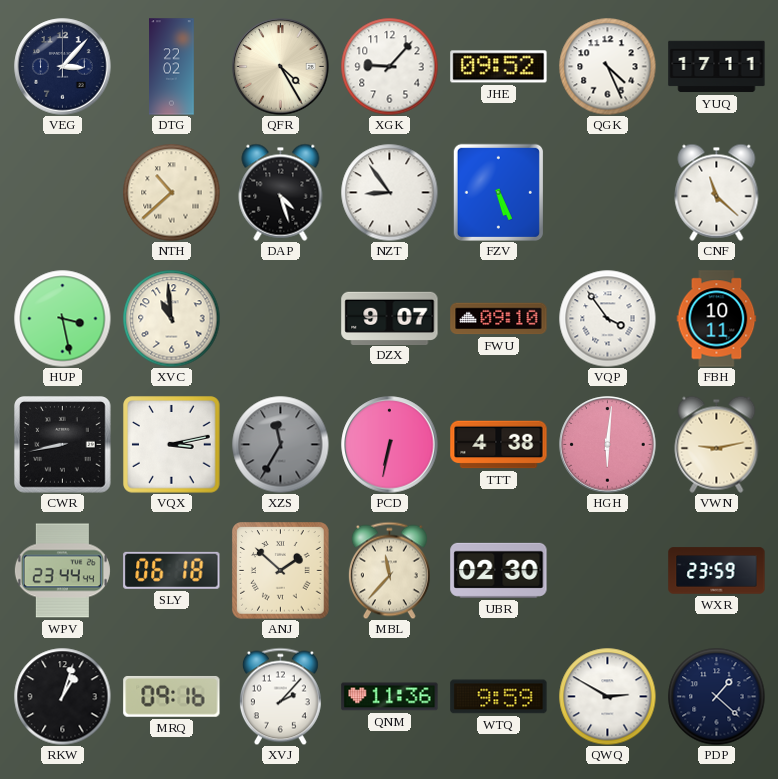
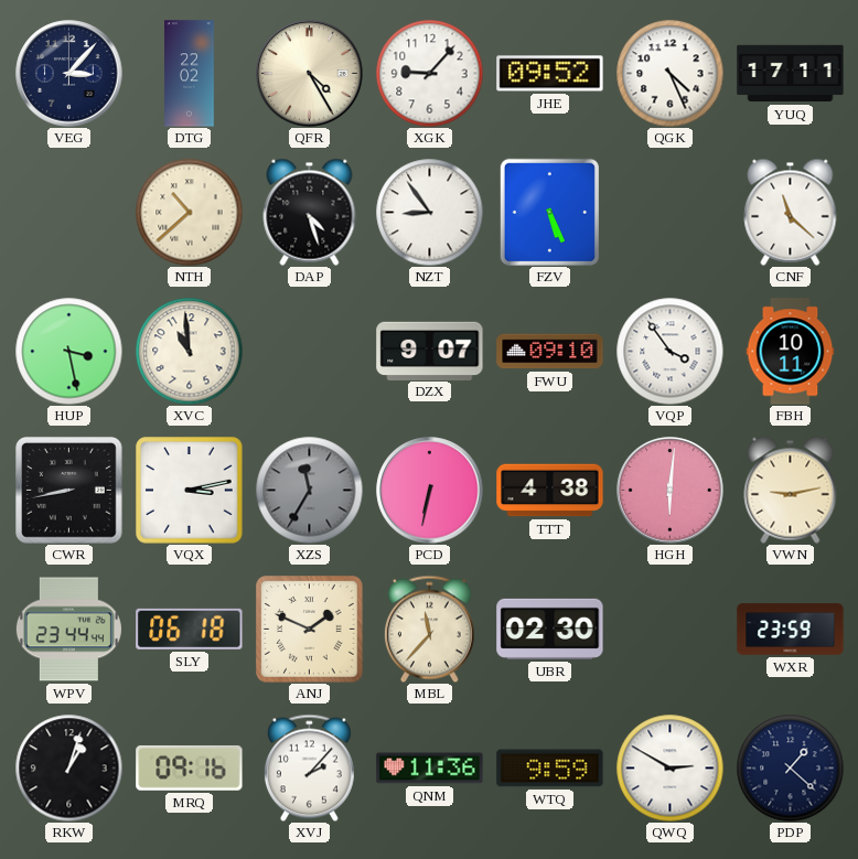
ANJ: 1:52 -> 1:49
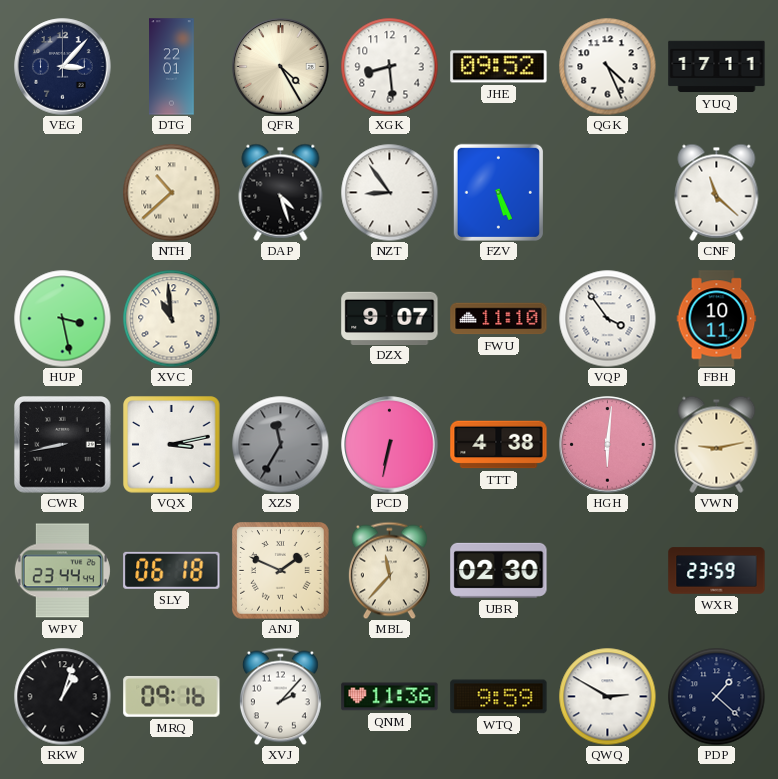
DTG: 22:02 -> 22:01
XGK: 9:07 -> 8:29
FWU: 09:10 -> 11:10
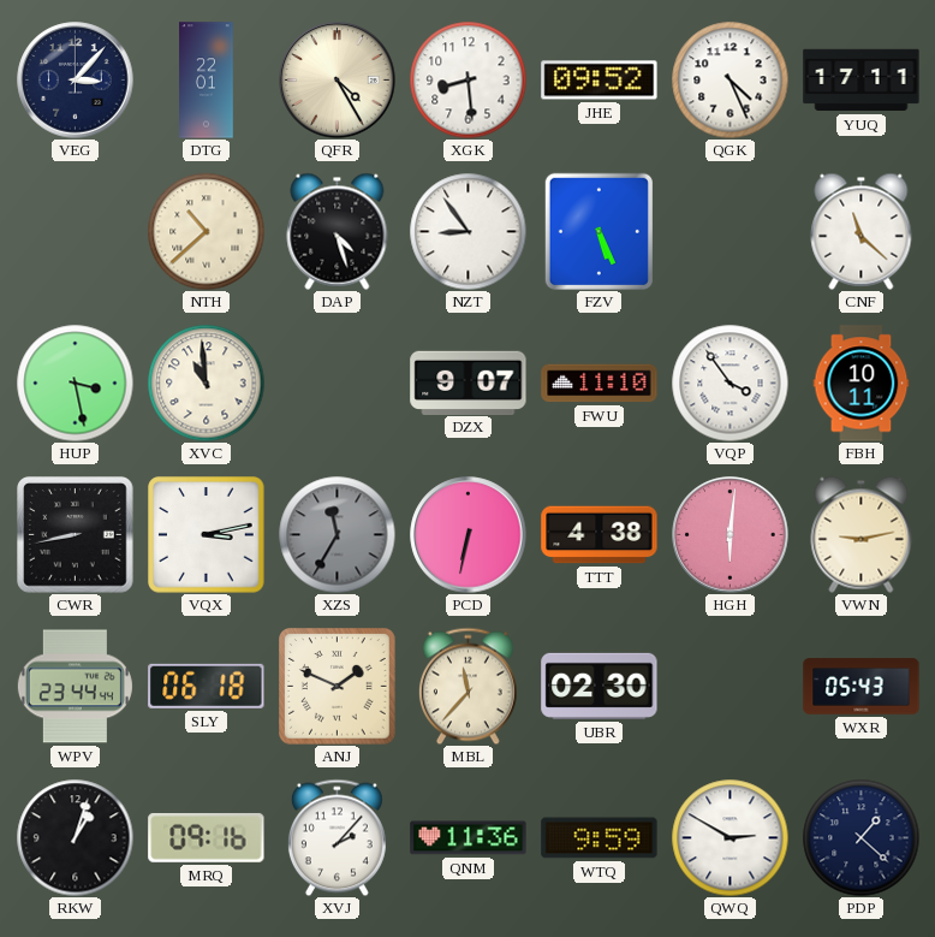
WXR: 23:59 -> 05:43
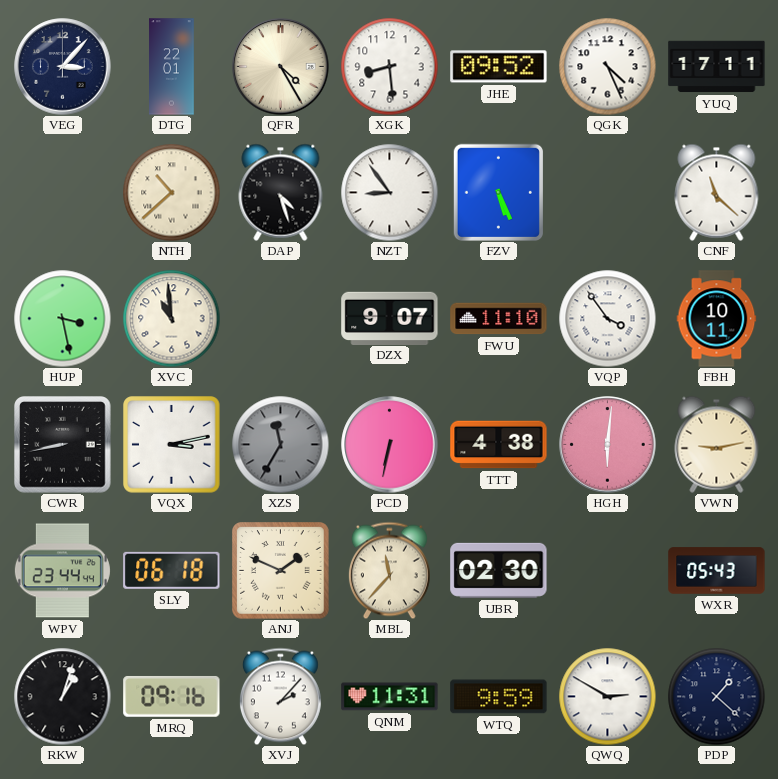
QNM: 11:36 -> 11:31
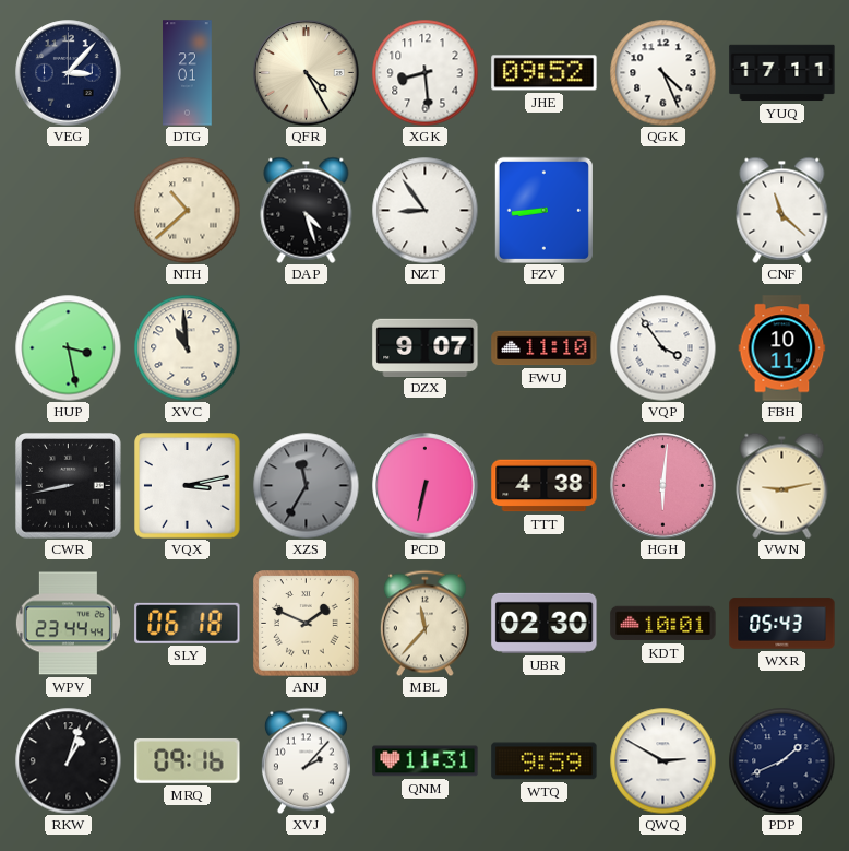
FZV: 5:26 -> 8:44
KDT: none -> 10:01
PDP: 1:22 -> 1:41
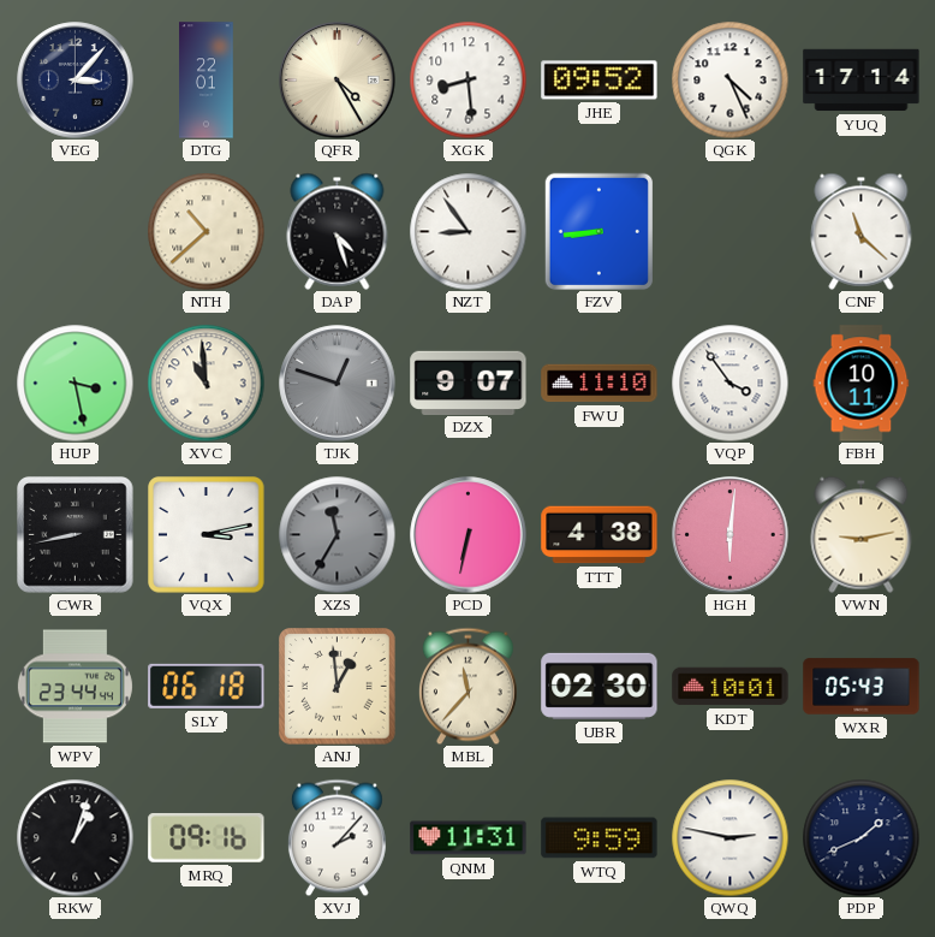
YUQ: 17:11 -> 17:14
TJK: none -> 12:48
ANJ: 1:49 -> 12:59
QWQ: 2:50 -> 2:47
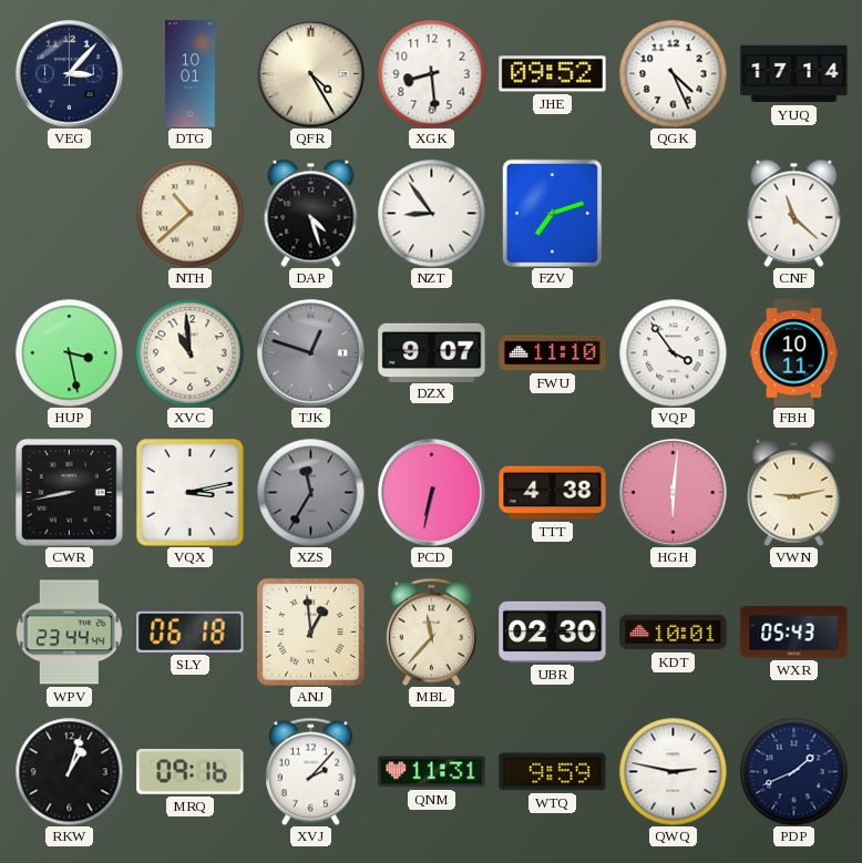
DTG: 22:01 -> 10:01
FZV: 8:44 -> 7:12
